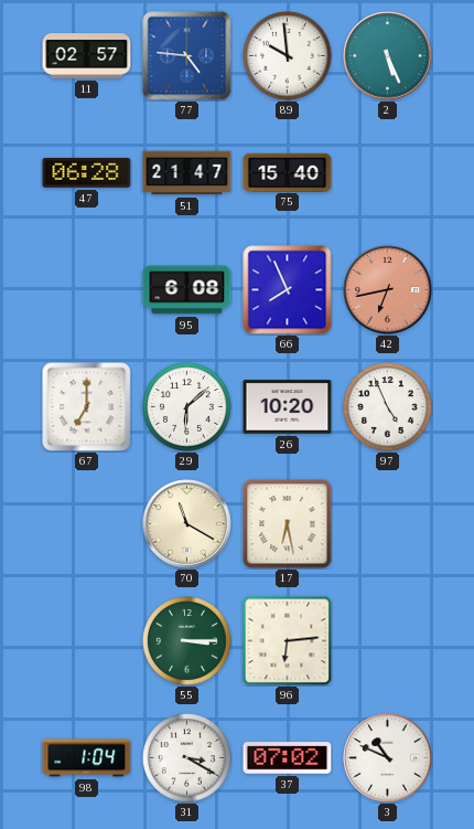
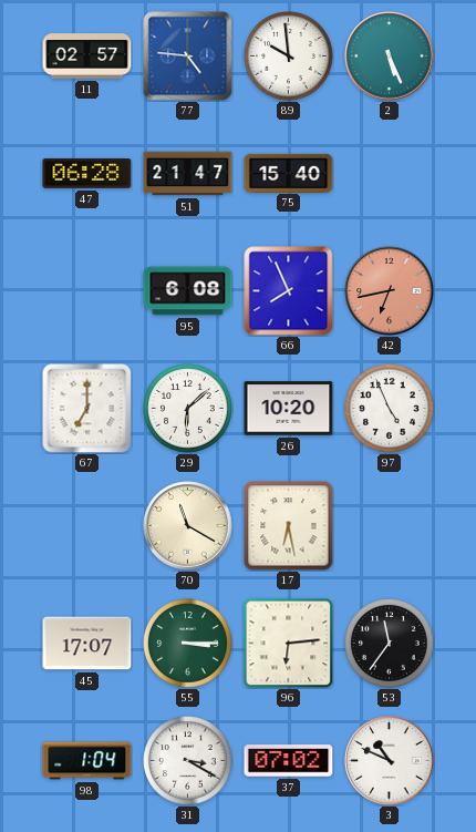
45: none -> 17:07
53: none -> 11:36
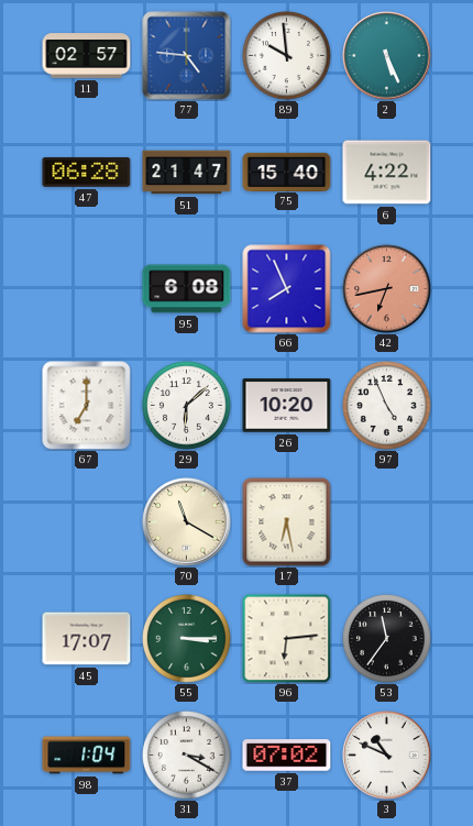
6: none -> 4:22
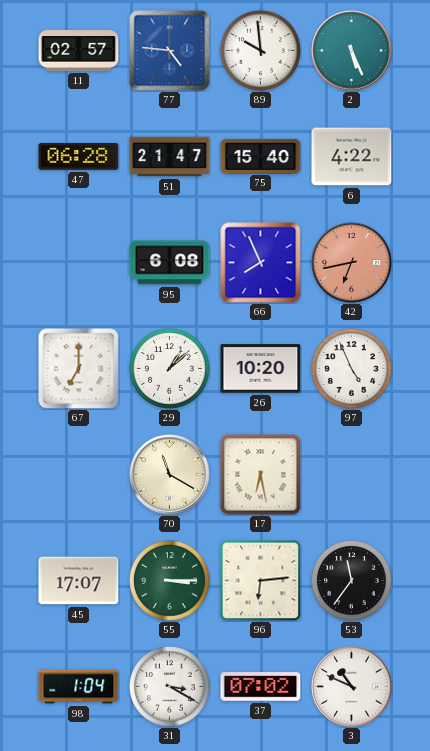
29: 6:08 -> 1:08
